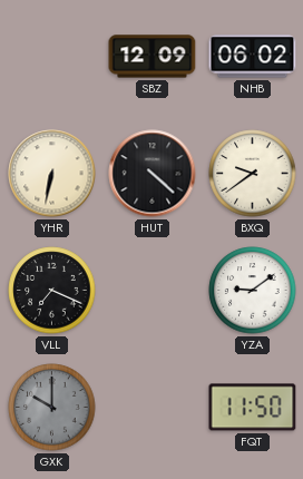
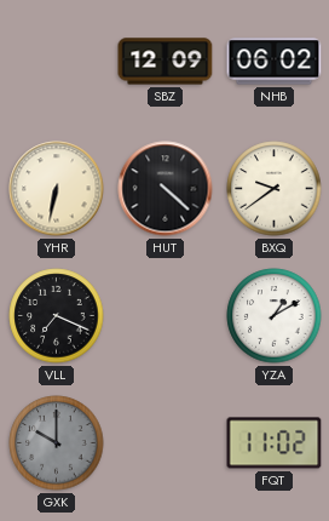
YZA: 9:09 -> 1:10
FQT: 11:50 -> 11:02
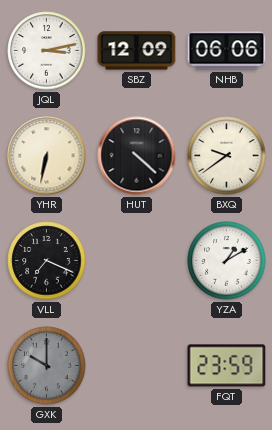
JQL: none -> 3:13
NHB: 06:02 -> 06:06
FQT: 11:02 -> 23:59
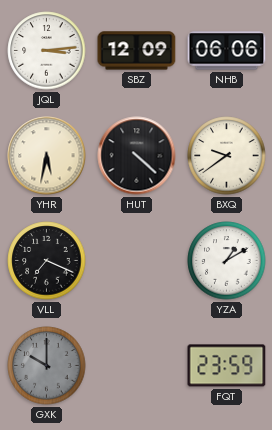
JQL: 3:13 -> 3:14
YHR: 6:32 -> 5:32
